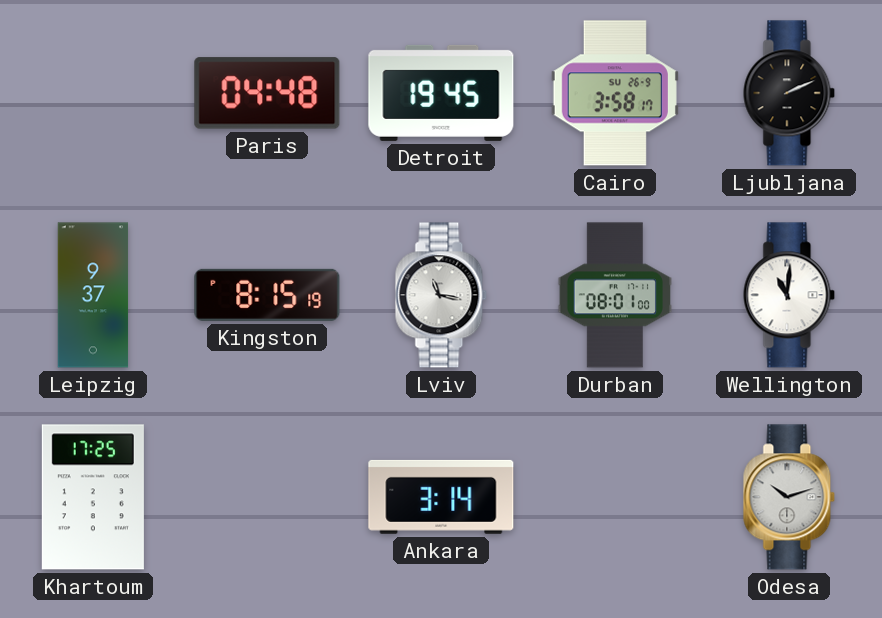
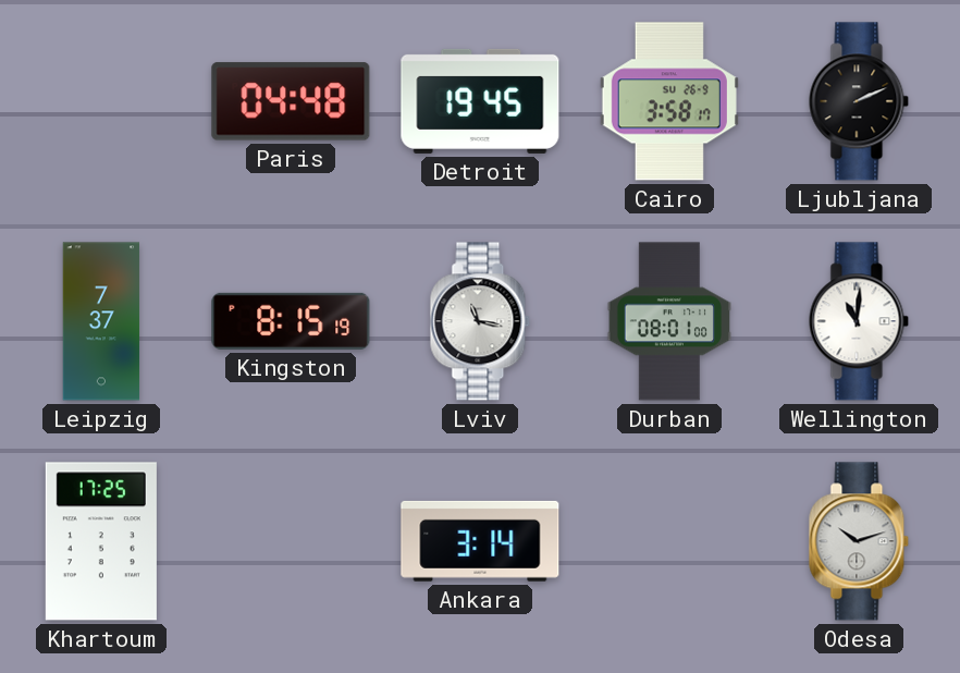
Leipzig: 9:37 -> 7:37
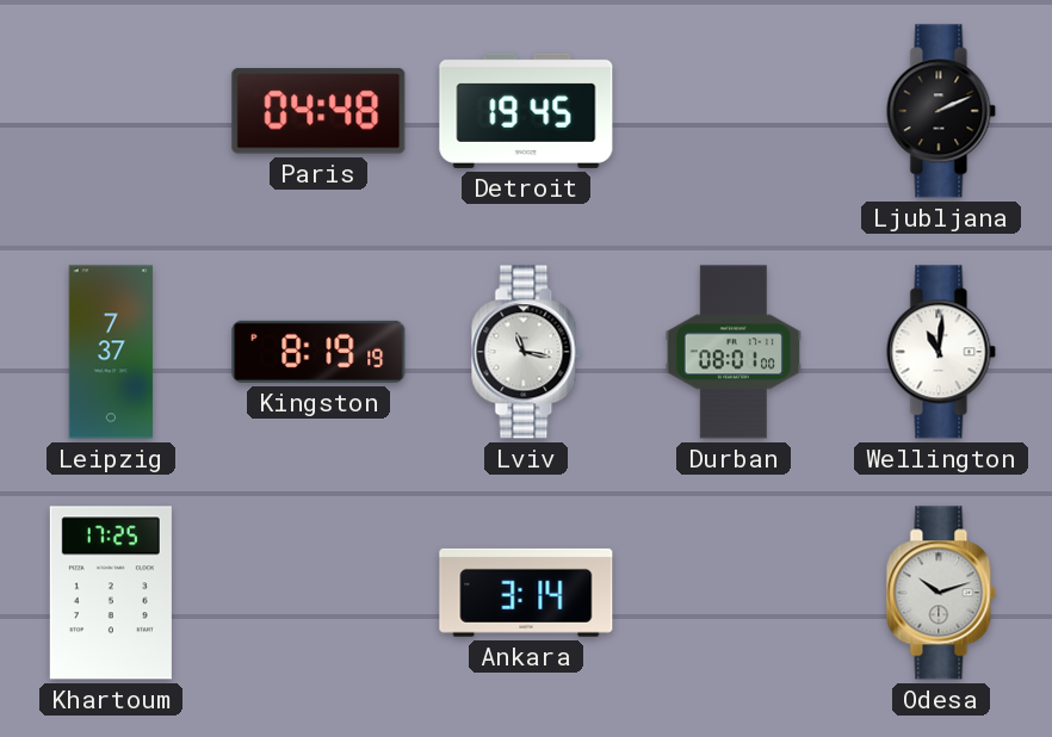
Cairo: 3:58 -> none
Kingston: 8:15 -> 8:19
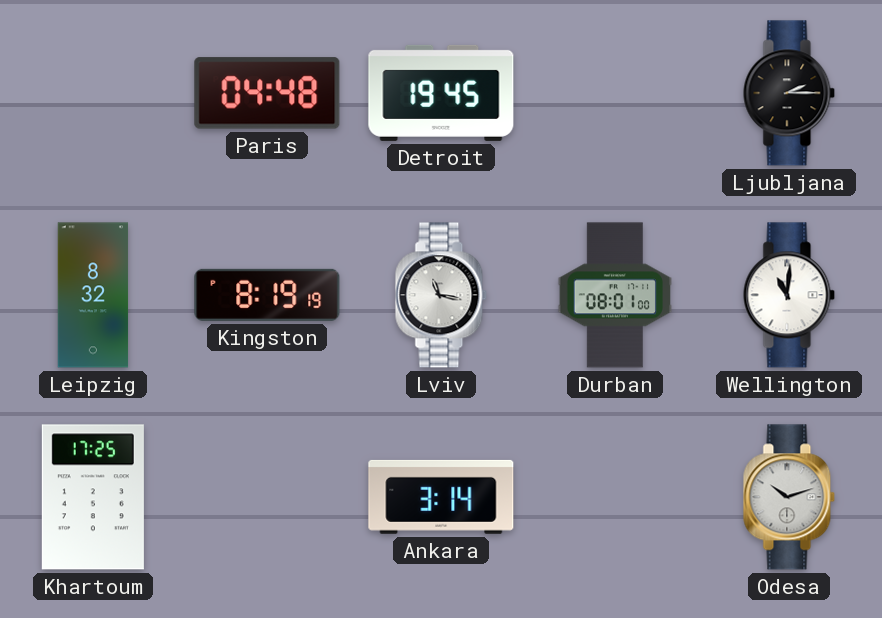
Ljubljana: 2:11 -> 2:15
Leipzig: 7:37 -> 8:32
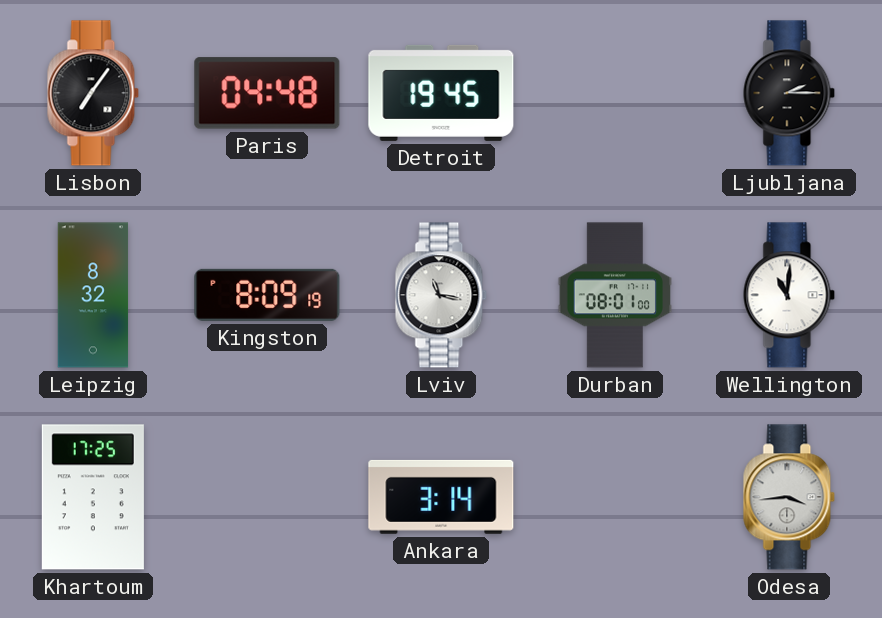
Lisbon: none -> 7:06
Kingston: 8:19 -> 8:09
Odesa: 10:12 -> 3:44
